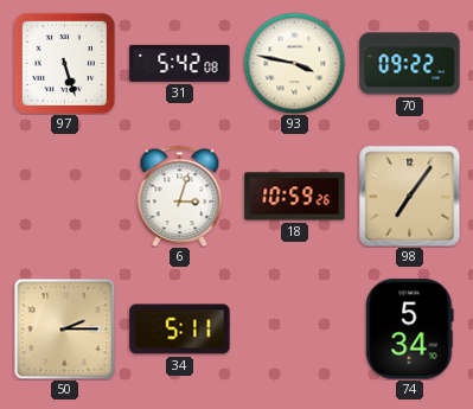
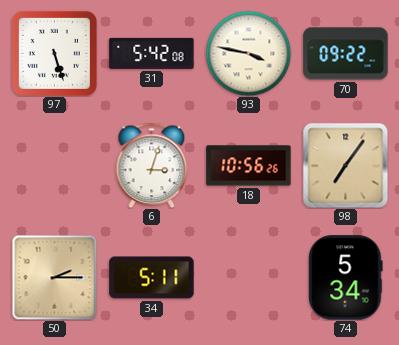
18: 10:59 -> 10:56
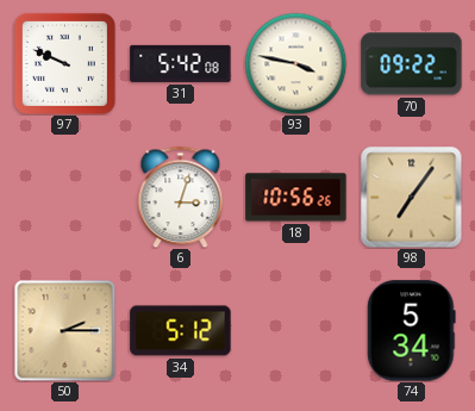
97: 5:27 -> 9:49
34: 5:11 -> 5:12
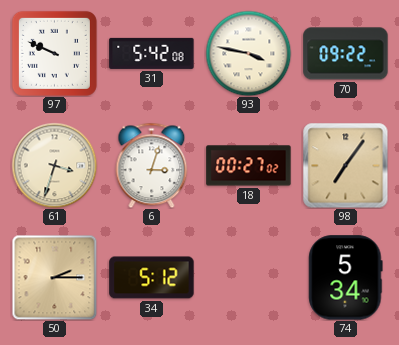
61: none -> 3:33
18: 10:56 -> 00:27
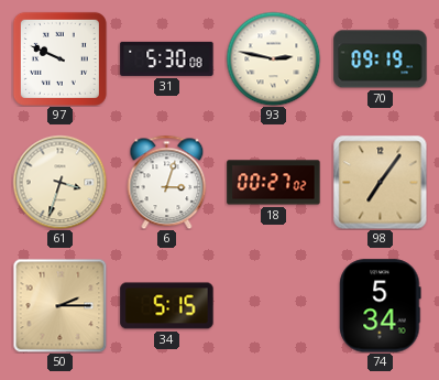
31: 5:42 -> 5:30
93: 3:47 -> 2:47
70: 09:22 -> 09:19
34: 5:12 -> 5:15
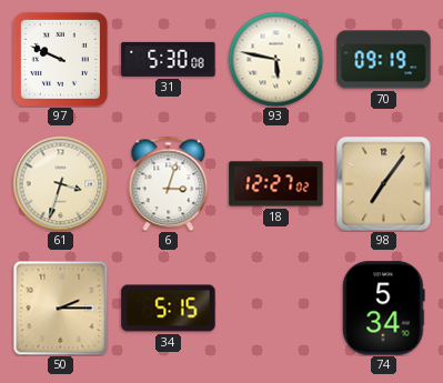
93: 2:47 -> 5:47
18: 00:27 -> 12:27
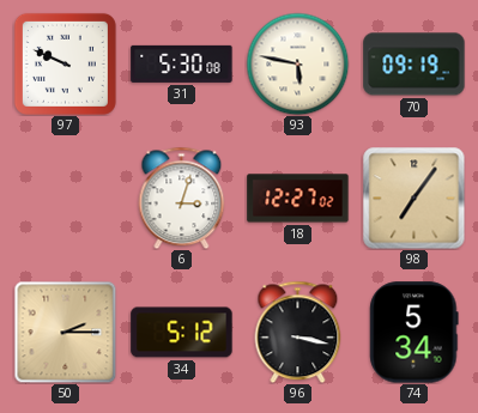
61: 3:33 -> none
34: 5:15 -> 5:12
96: none -> 3:17
